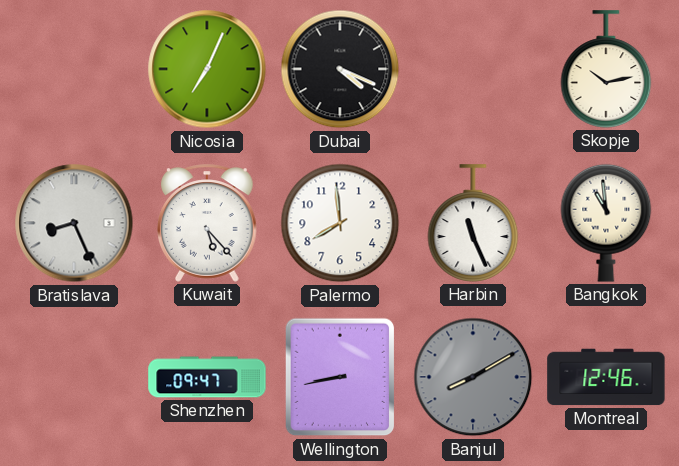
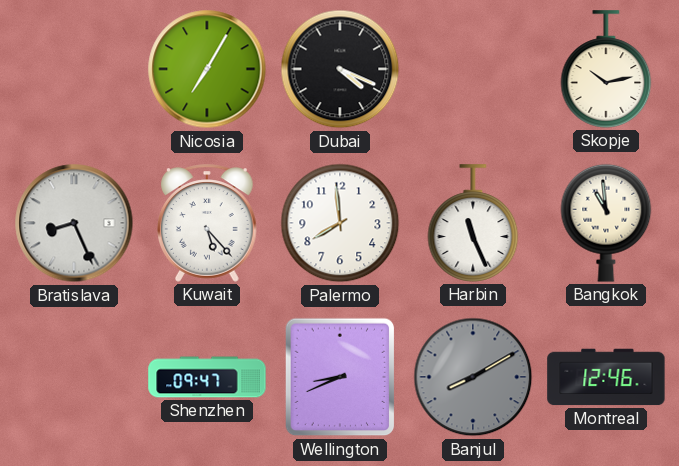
Nicosia: 7:04 -> 7:05
Wellington: 8:43 -> 8:41
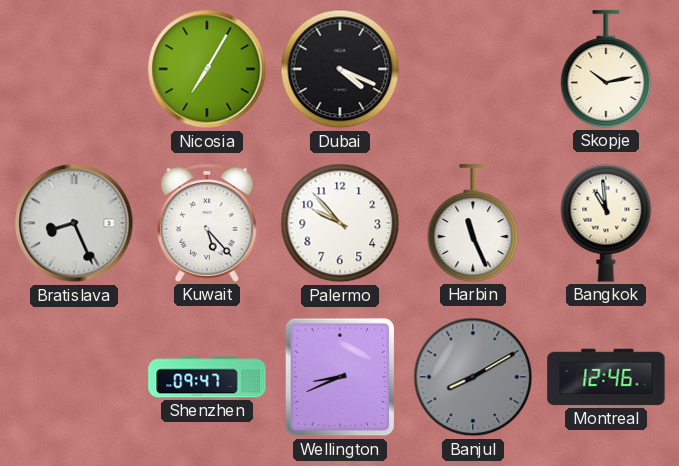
Palermo: 7:59 -> 9:53
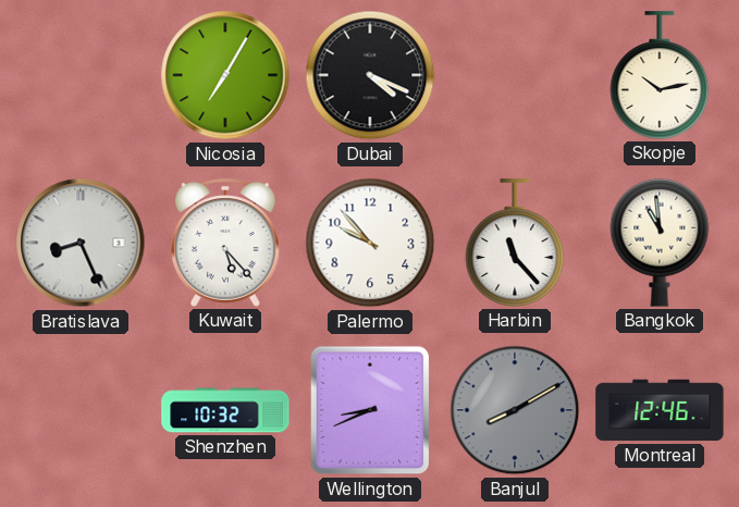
Harbin: 11:26 -> 11:23
Shenzhen: 09:47 -> 10:32
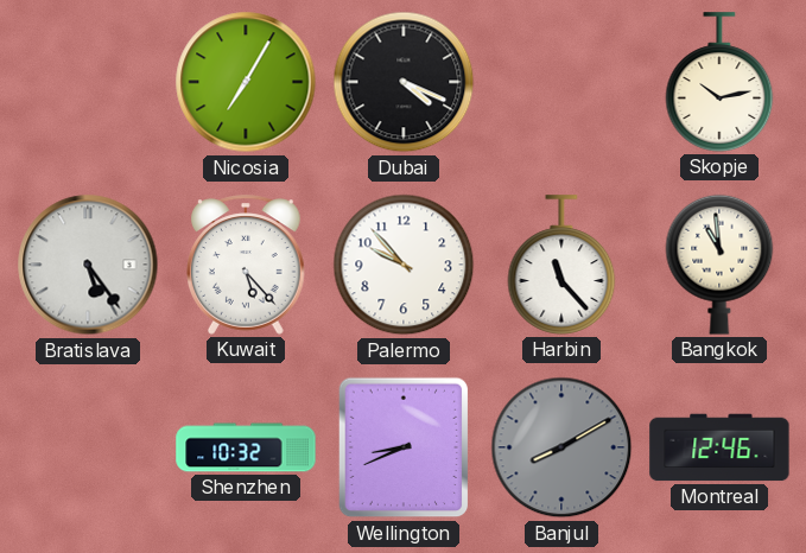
Bratislava: 8:26 -> 5:24
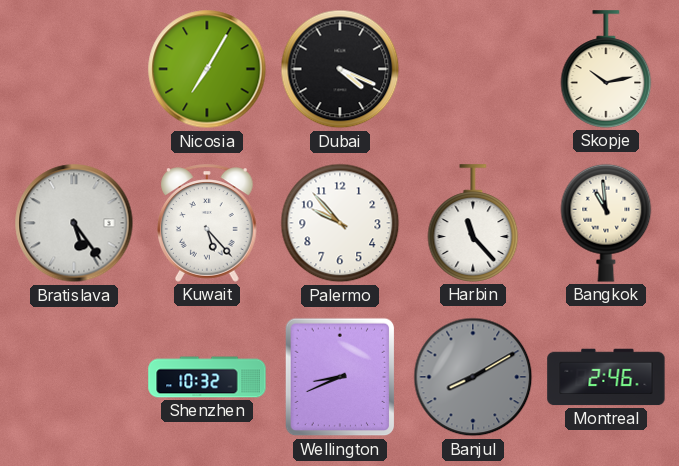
Montreal: 12:46 -> 2:46
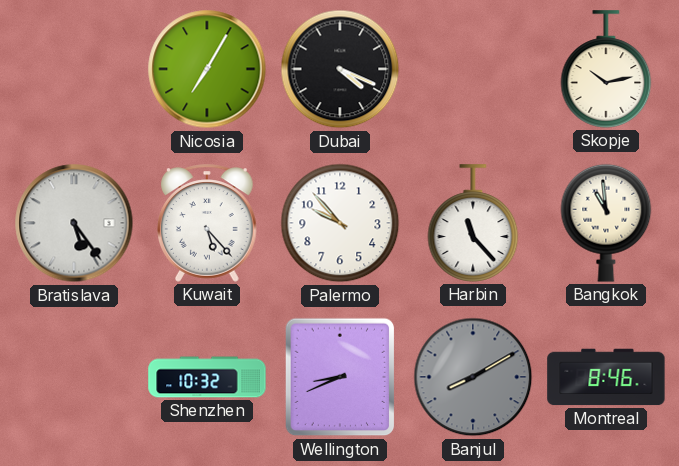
Montreal: 2:46 -> 8:46
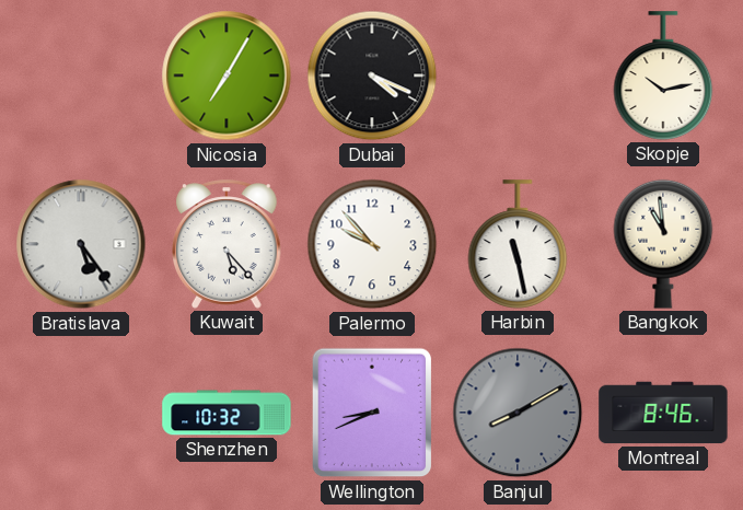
Harbin: 11:23 -> 11:28
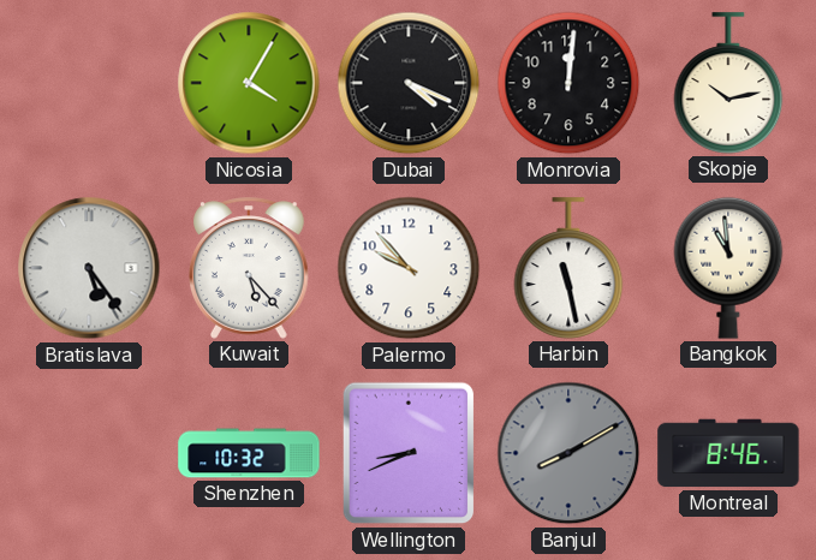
Nicosia: 7:05 -> 4:05
Monrovia: none -> 12:01
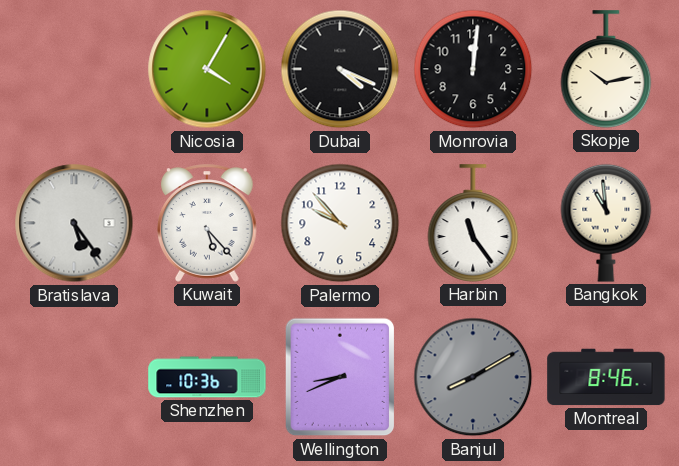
Harbin: 11:28 -> 11:24
Shenzhen: 10:32 -> 10:36
